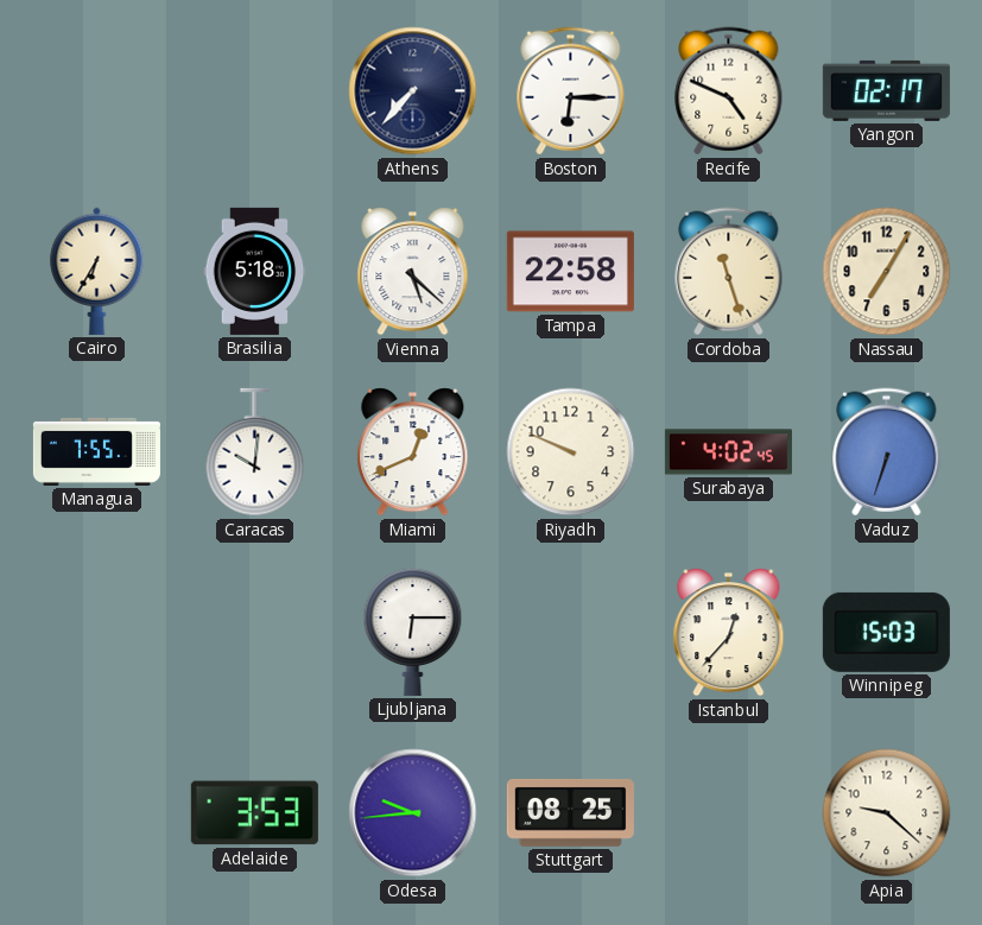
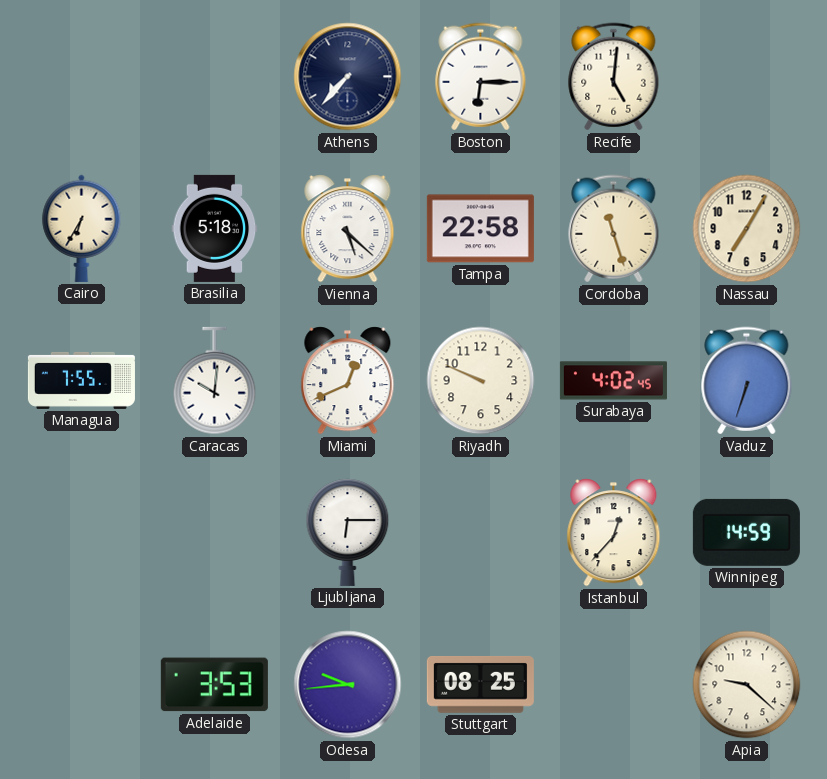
Recife: 4:49 -> 5:01
Yangon: 02:17 -> none
Winnipeg: 15:03 -> 14:59
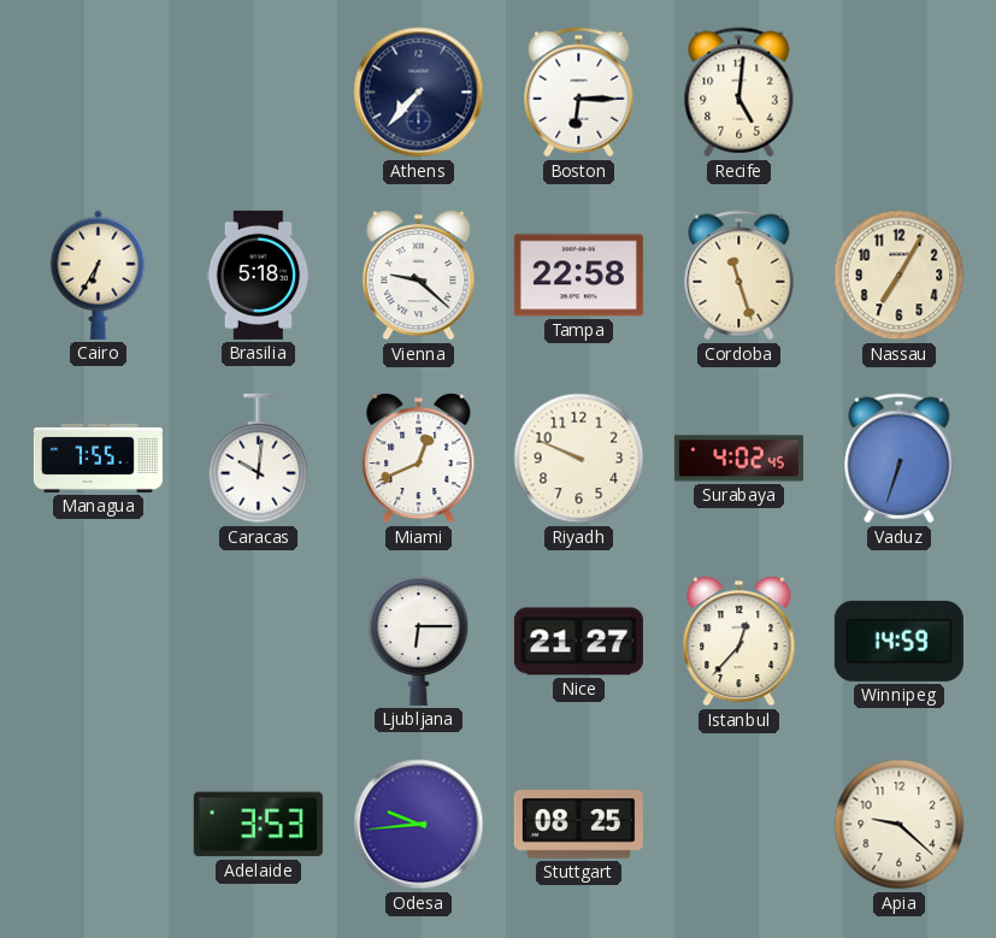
Vienna: 5:22 -> 9:22
Nice: none -> 21:27
